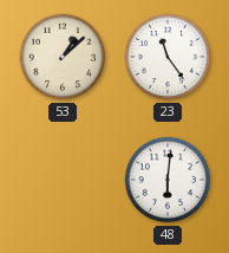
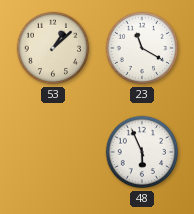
23: 11:24 -> 11:20
48: 6:01 -> 5:56
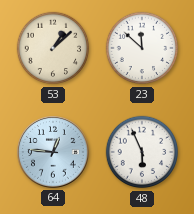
23: 11:20 -> 11:52
64: none -> 12:46
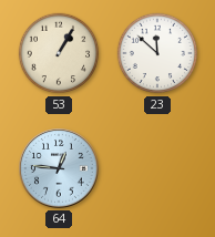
53: 1:08 -> 1:05
48: 5:56 -> none
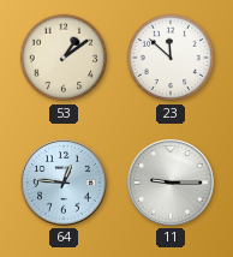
53: 1:05 -> 1:09
11: none -> 9:15
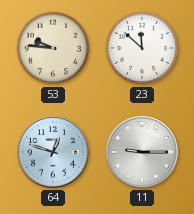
53: 1:09 -> 9:46
64: 12:46 -> 12:48
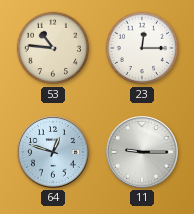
53: 9:46 -> 10:46
23: 11:52 -> 12:15
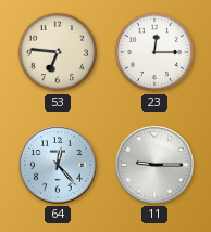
53: 10:46 -> 6:46
64: 12:48 -> 12:23
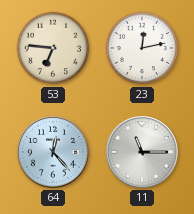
23: 12:15 -> 12:13
11: 9:15 -> 11:15
